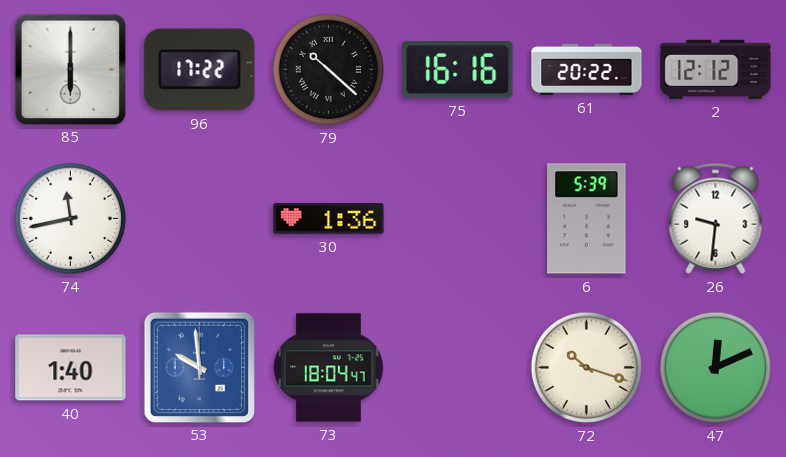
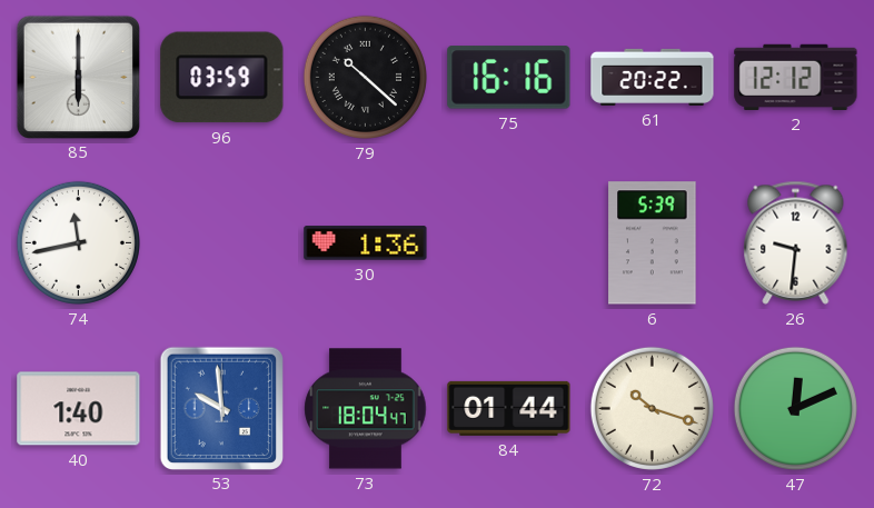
96: 17:22 -> 03:59
84: none -> 01:44
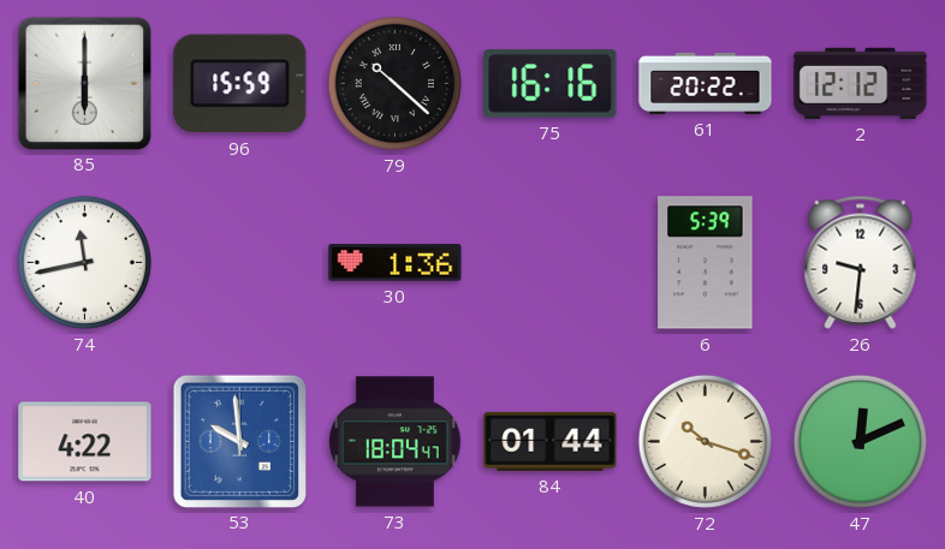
96: 03:59 -> 15:59
40: 1:40 -> 4:22
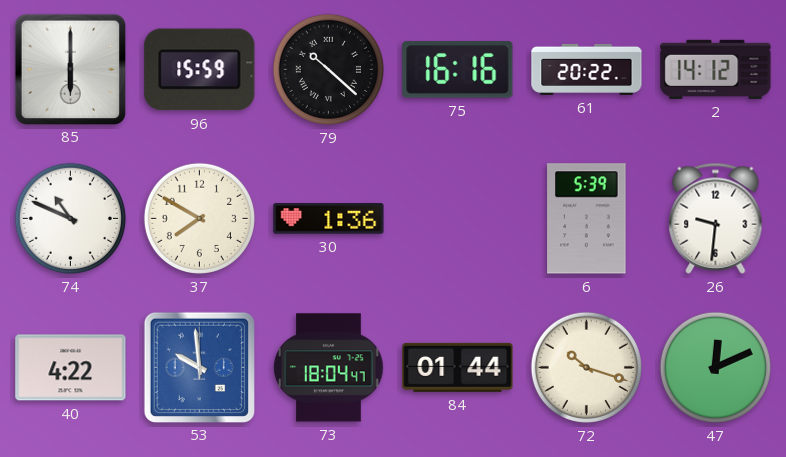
2: 12:12 -> 14:12
74: 11:43 -> 10:49
37: none -> 7:50
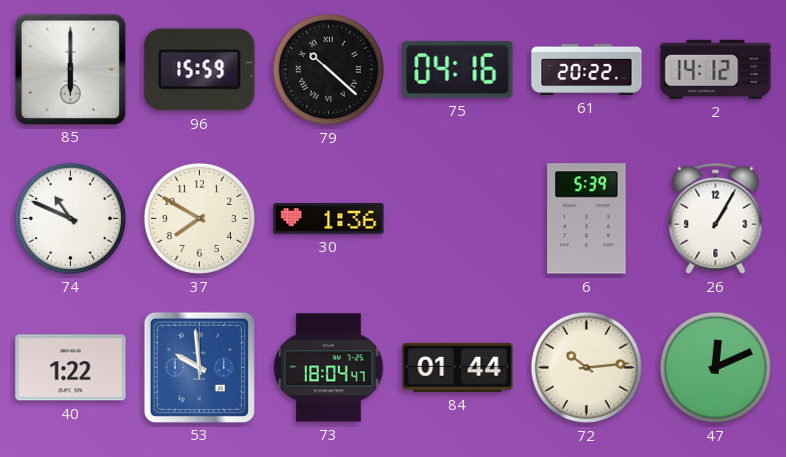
75: 16:16 -> 04:16
26: 9:31 -> 1:05
40: 4:22 -> 1:22
72: 10:18 -> 10:14
